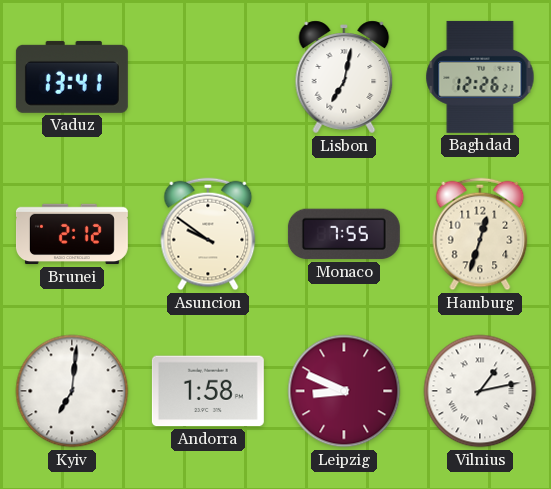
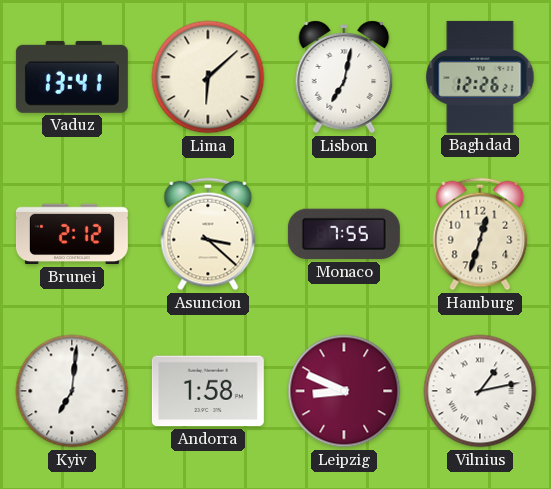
Lima: none -> 6:08
Asuncion: 9:51 -> 3:22
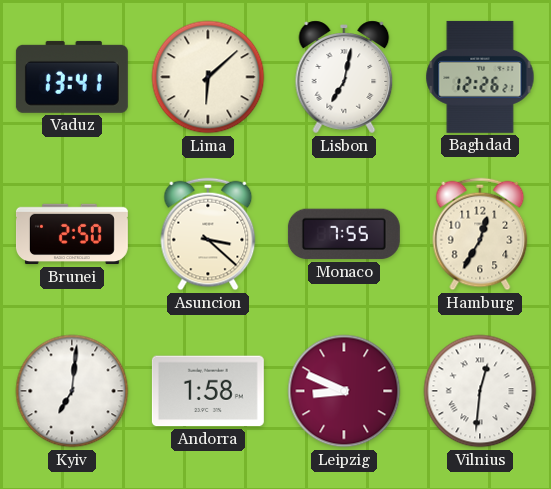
Brunei: 2:12 -> 2:50
Hamburg: 12:33 -> 12:35
Vilnius: 1:13 -> 12:31
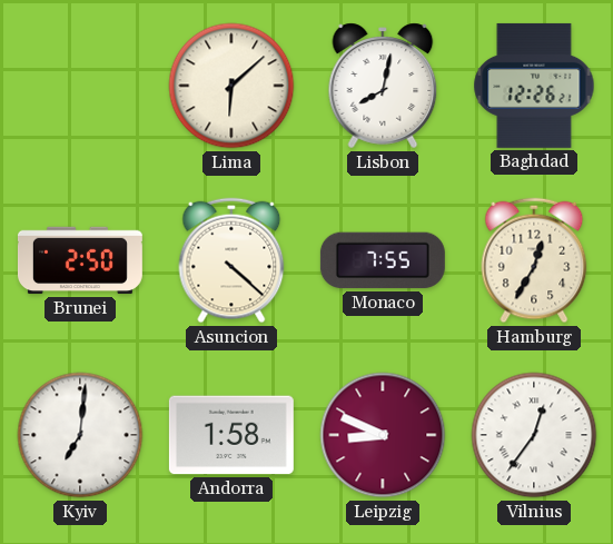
Vaduz: 13:41 -> none
Lisbon: 7:02 -> 8:02
Asuncion: 3:22 -> 4:22
Vilnius: 12:31 -> 12:36
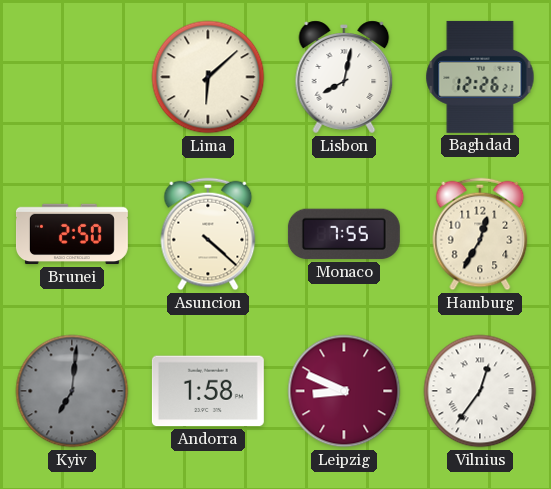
Kyiv dial: white -> grey
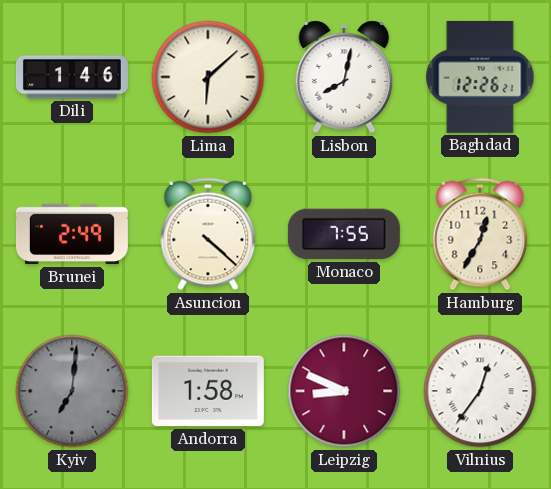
Dili: none -> 1:46
Brunei: 2:50 -> 2:49
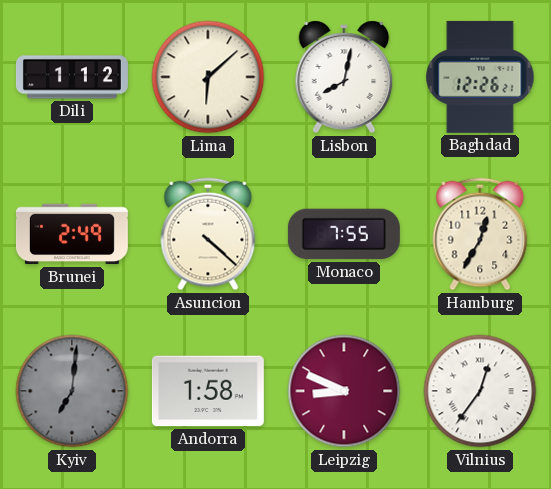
Dili: 1:46 -> 1:12
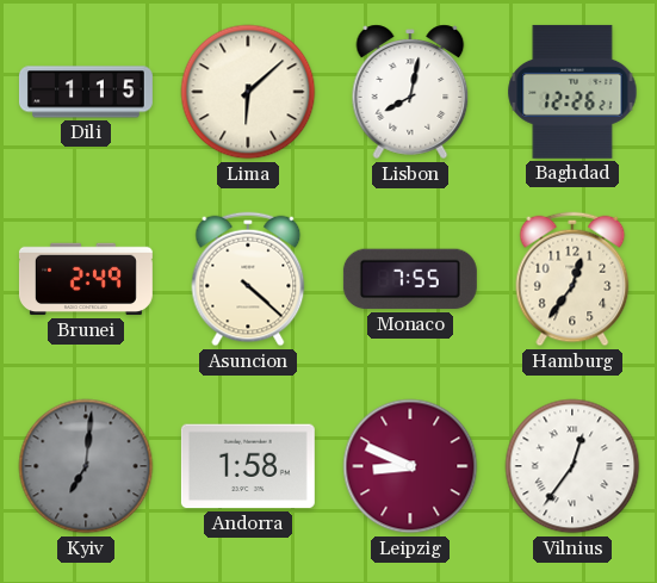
Dili: 1:12 -> 1:15
Hamburg: 12:35 -> 12:36
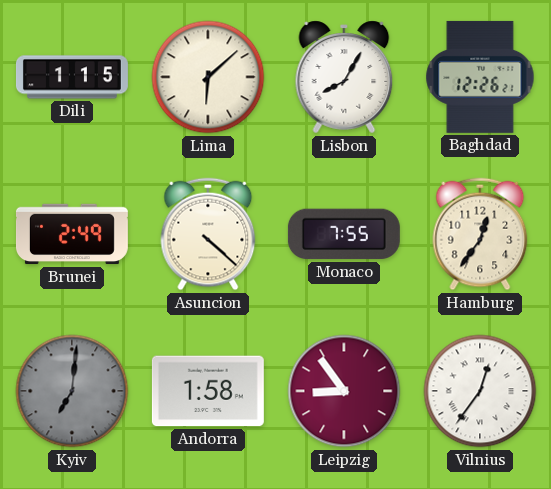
Lisbon: 8:02 -> 8:05
Leipzig: 8:49 -> 8:54
